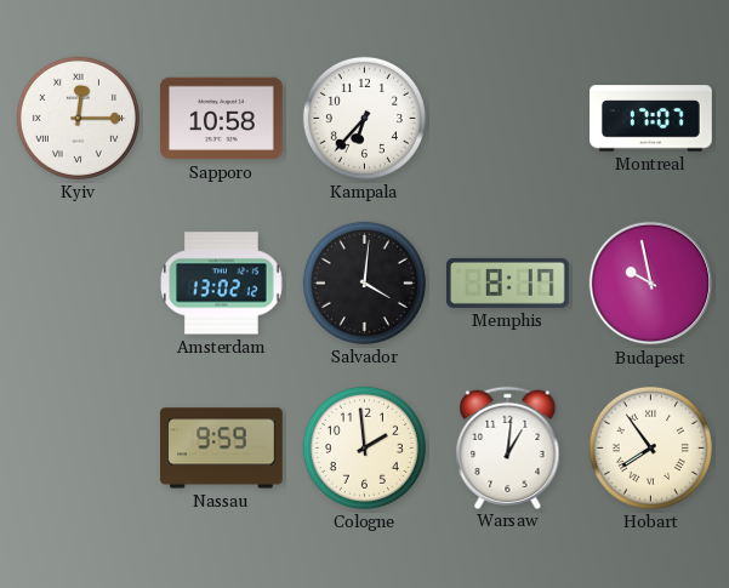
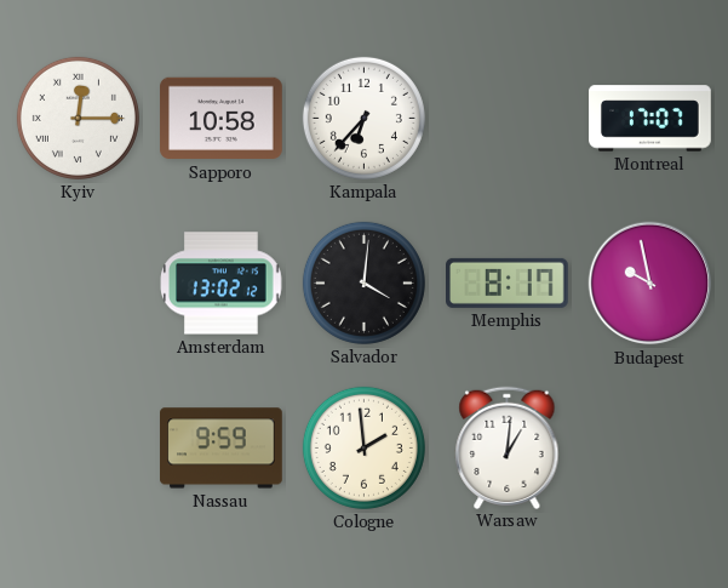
Hobart: 7:54 -> none
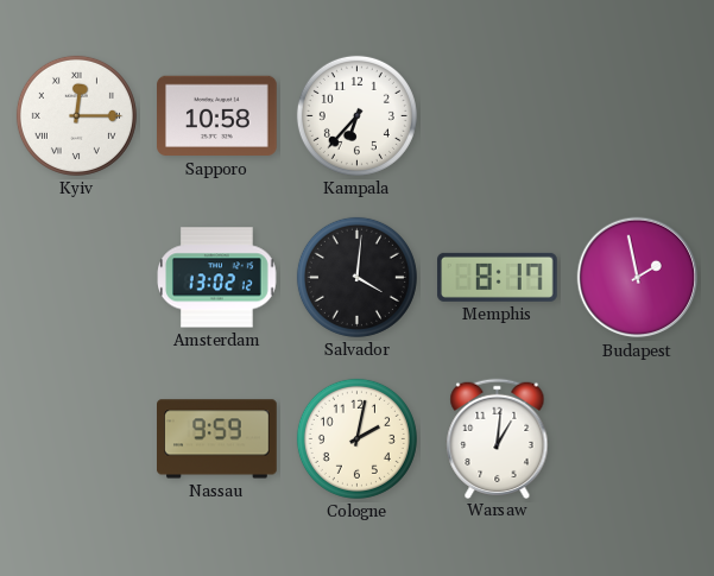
Montreal: 17:07 -> none
Budapest: 9:58 -> 1:58
Cologne: 1:59 -> 2:02
